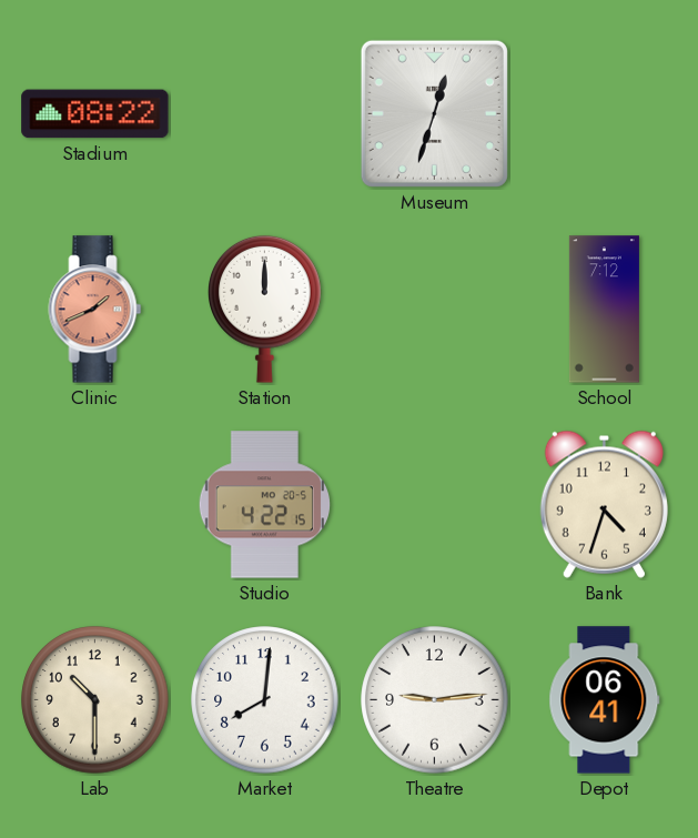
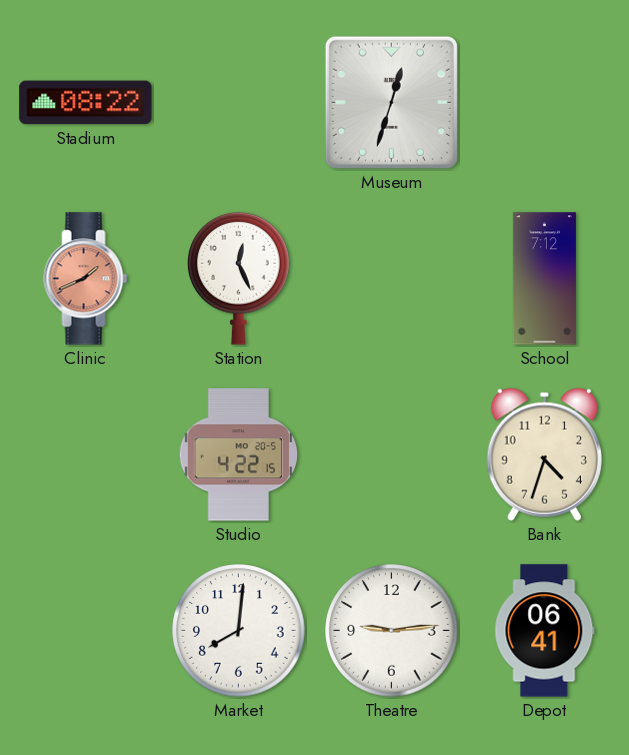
Station: 12:00 -> 12:26
Lab: 10:30 -> none
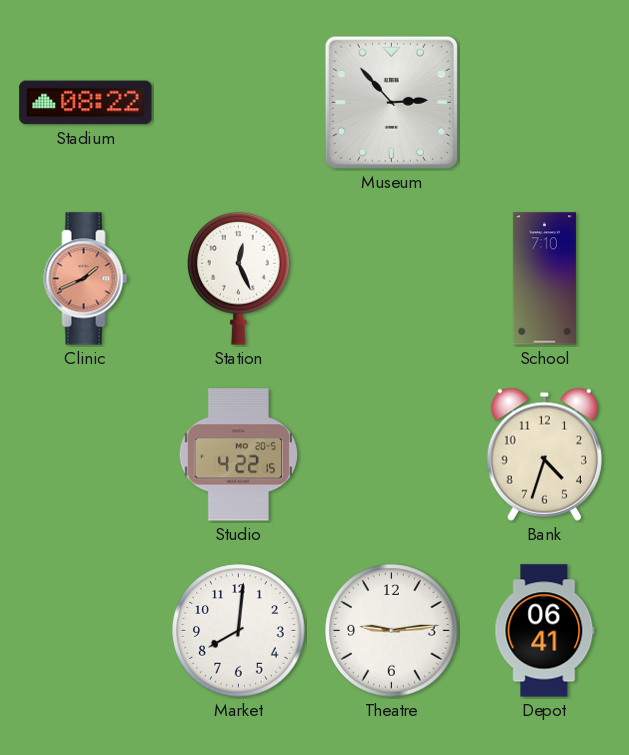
Museum: 12:33 -> 2:53
School: 7:12 -> 7:10
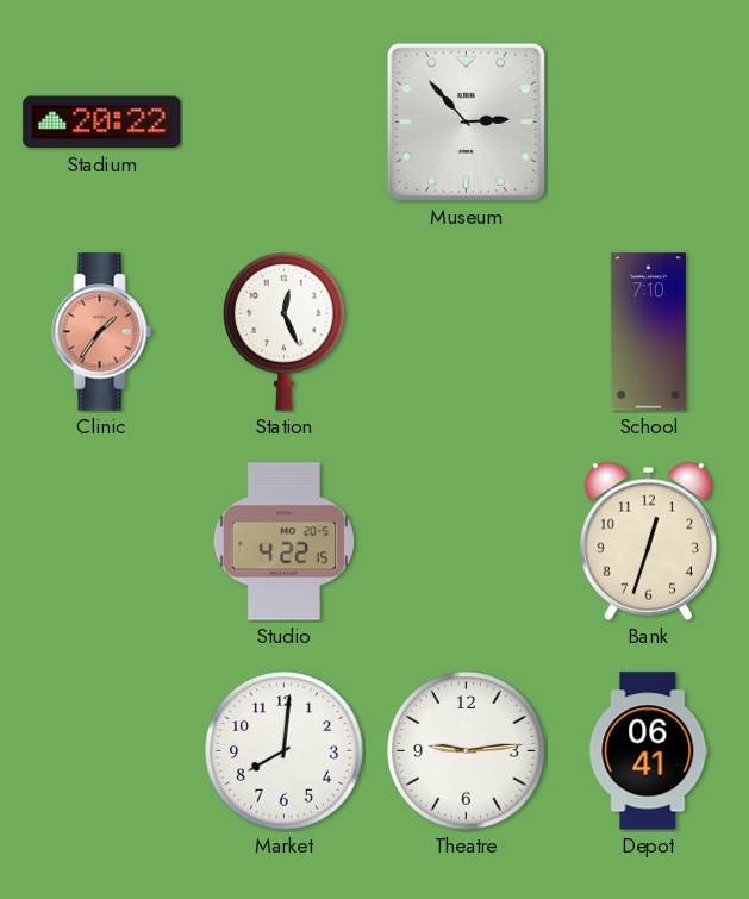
Stadium: 08:22 -> 20:22
Clinic: 1:41 -> 1:36
Bank: 4:33 -> 12:33
